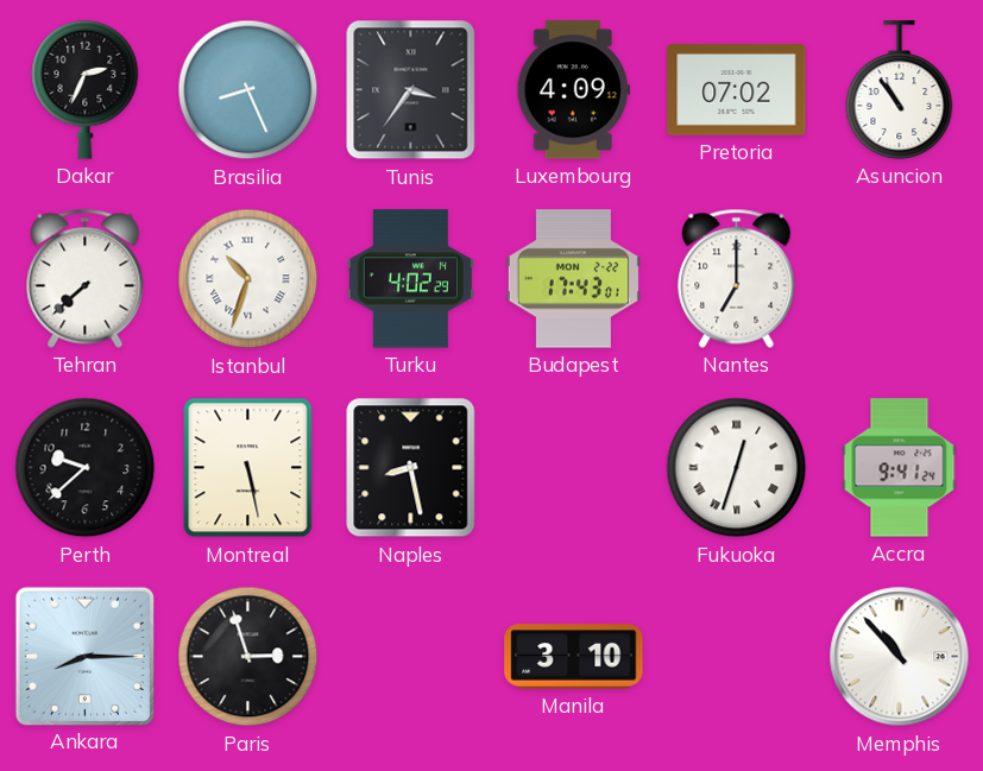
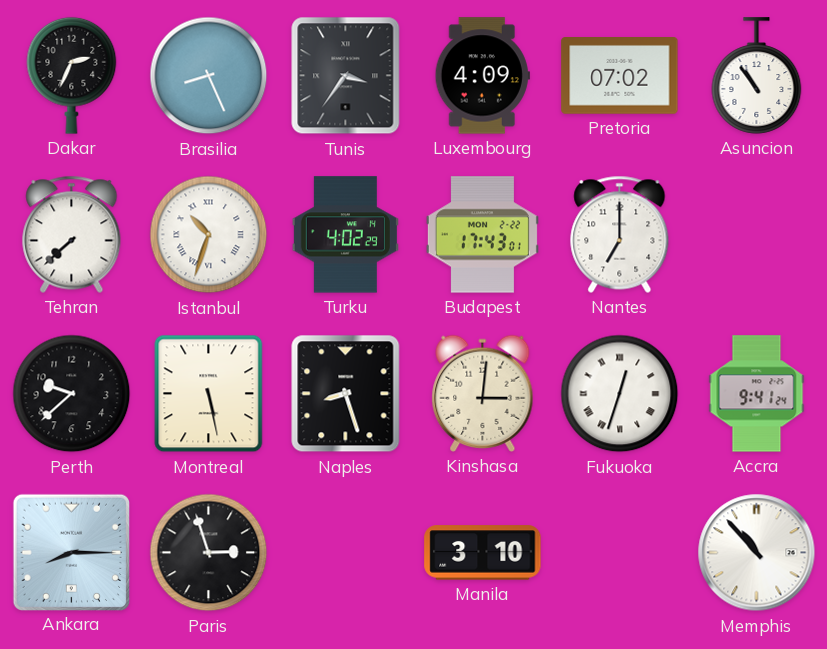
Naples: 8:28 -> 8:27
Kinshasa: none -> 3:01
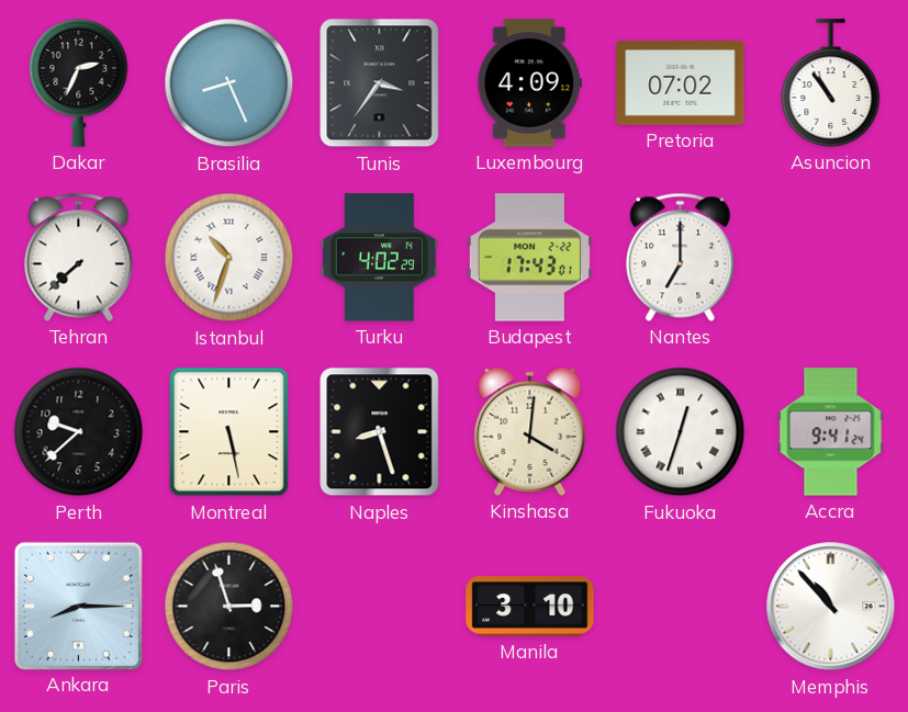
Kinshasa: 3:01 -> 4:01
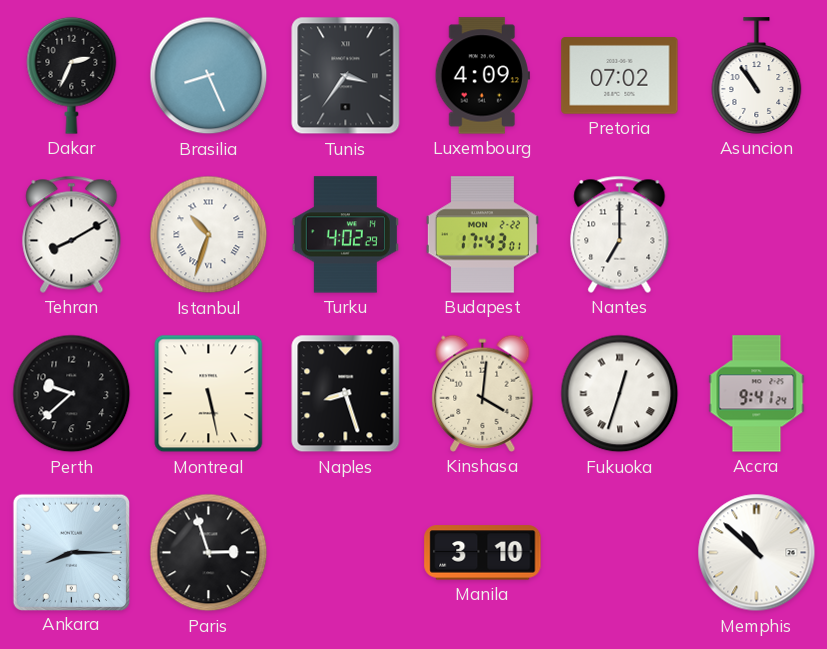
Tehran: 7:38 -> 8:10
Memphis: 10:53 -> 10:52
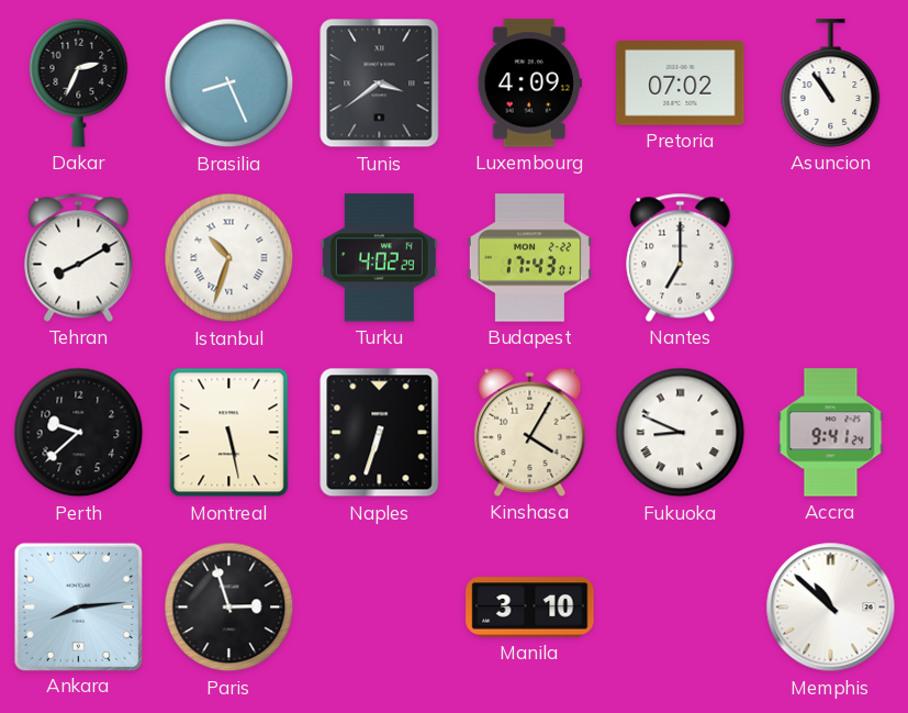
Tunis: 3:36 -> 3:39
Naples: 8:27 -> 6:33
Kinshasa: 4:01 -> 4:05
Fukuoka: 12:33 -> 8:49
Ankara: 8:15 -> 8:14
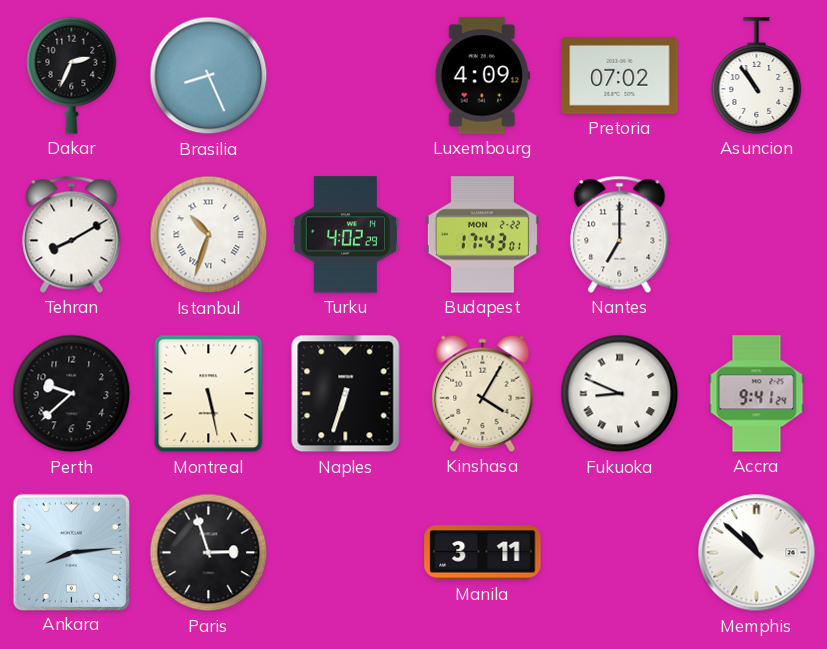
Tunis: 3:39 -> none
Manila: 3:10 -> 3:11
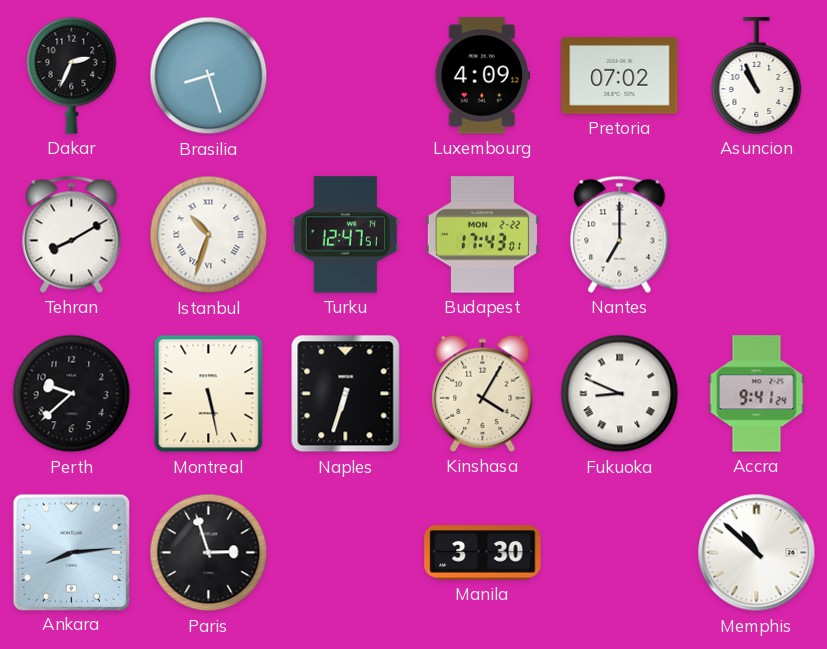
Brasilia: 8:26 -> 8:27
Asuncion: 10:54 -> 10:56
Turku: 4:02 -> 12:47
Manila: 3:11 -> 3:30
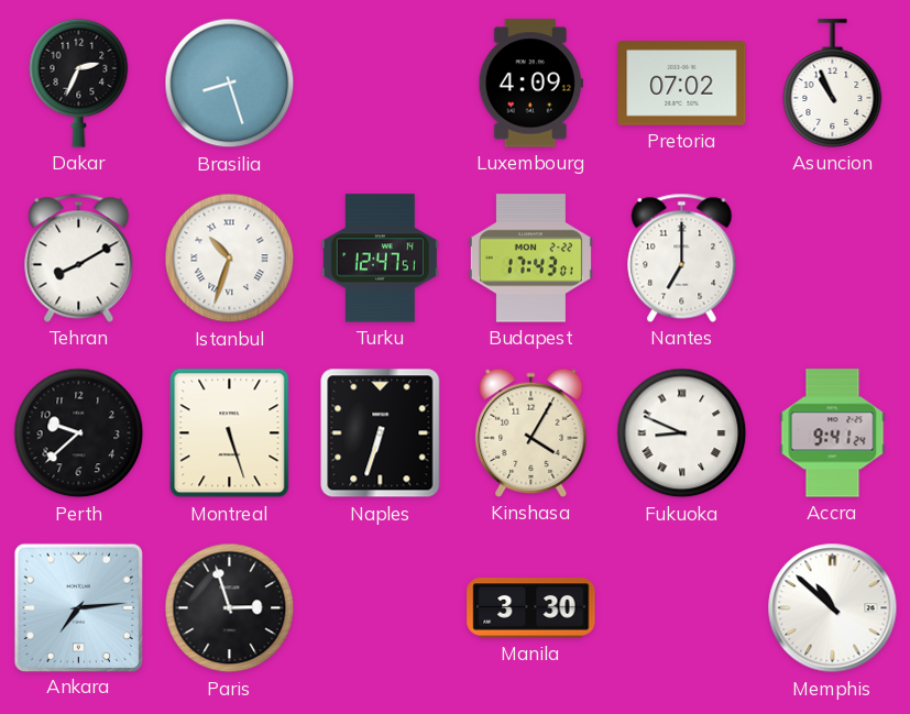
Montreal: 5:28 -> 5:27
Ankara: 8:14 -> 7:14
